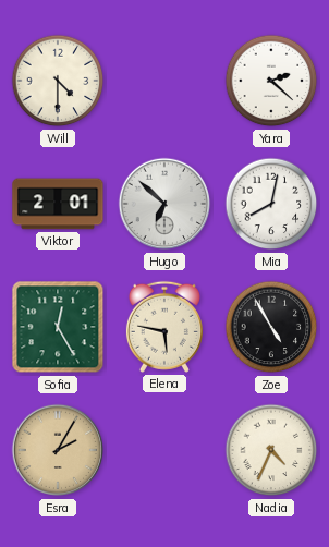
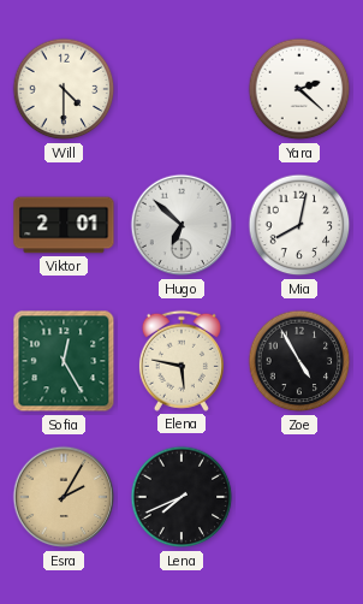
Lena: none -> 7:41
Nadia: 4:34 -> none
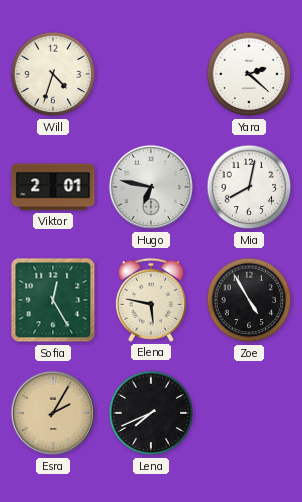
Will: 4:30 -> 4:33
Hugo: 6:52 -> 6:47
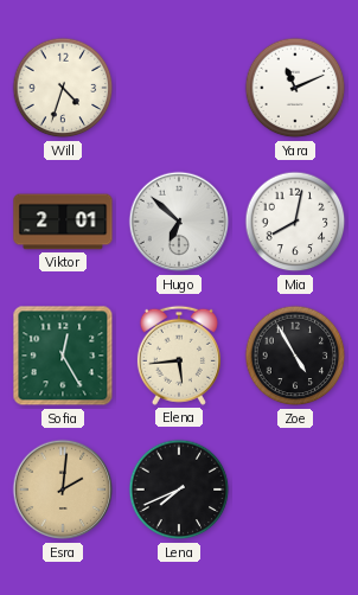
Yara: 2:22 -> 11:11
Hugo: 6:47 -> 6:52
Elena: 5:47 -> 5:44
Esra: 2:05 -> 2:01
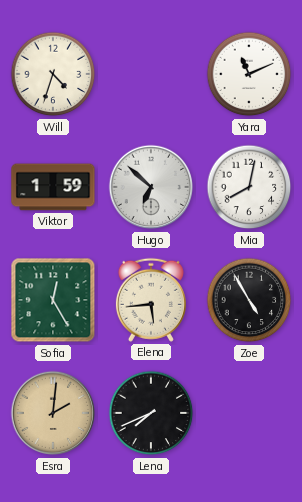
Viktor: 2:01 -> 1:59
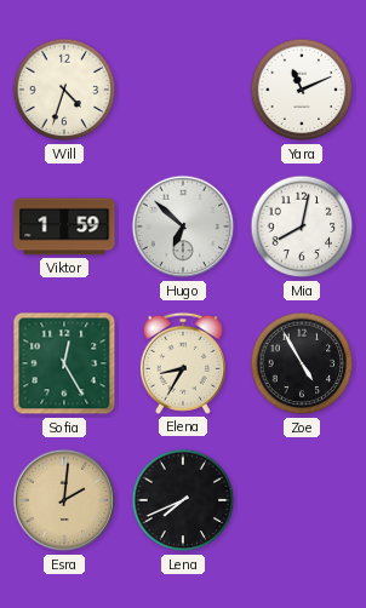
Elena: 5:44 -> 8:35
